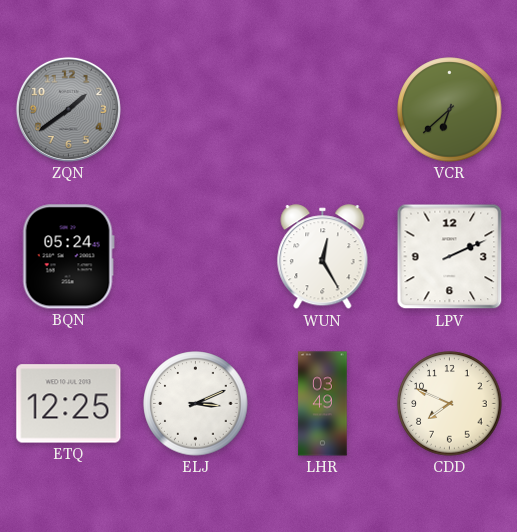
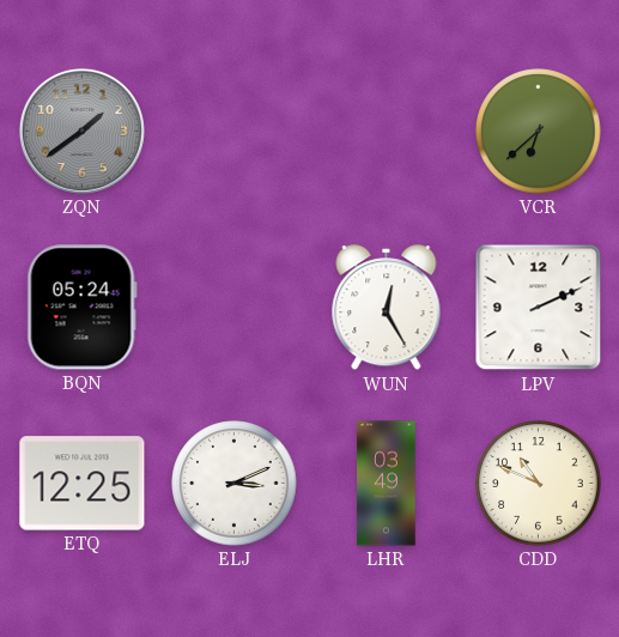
CDD: 7:49 -> 10:49
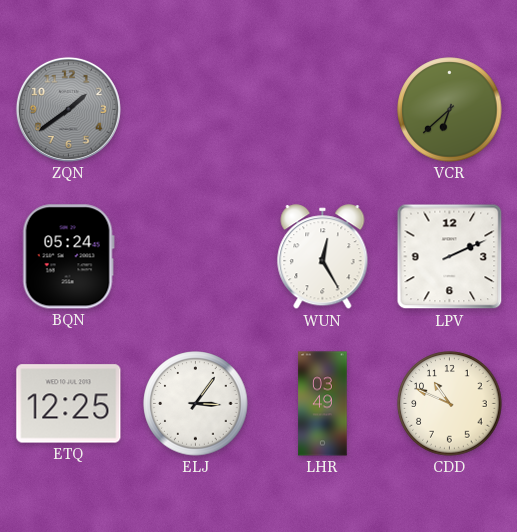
ELJ: 3:11 -> 3:06
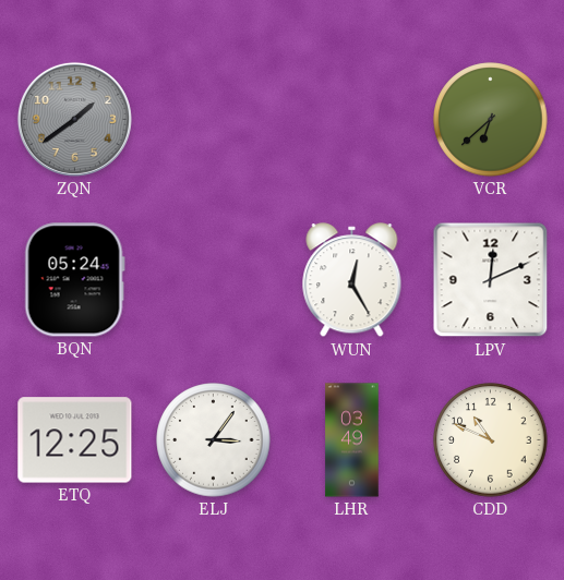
LPV: 2:11 -> 12:11
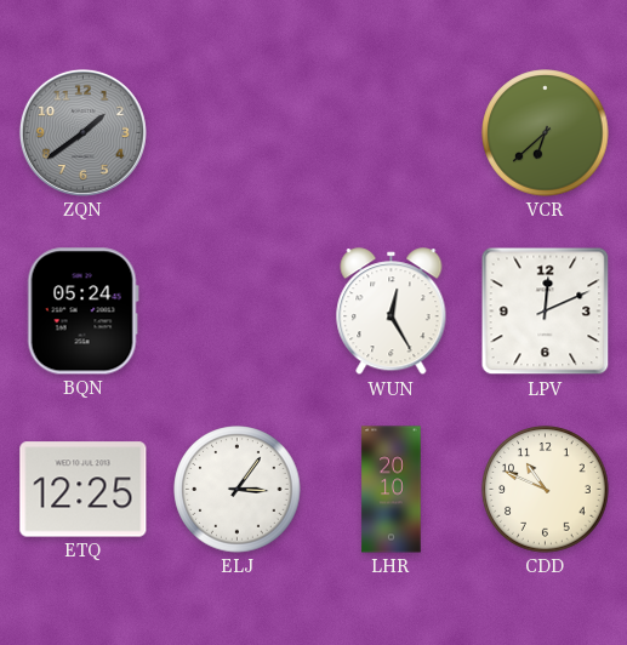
LHR: 03:49 -> 20:10
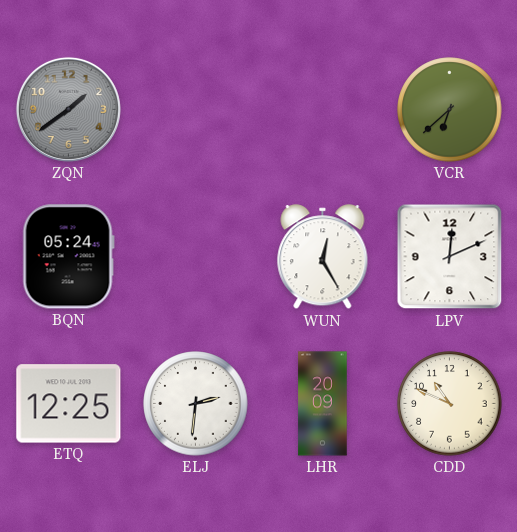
ELJ: 3:06 -> 2:31
LHR: 20:10 -> 20:09
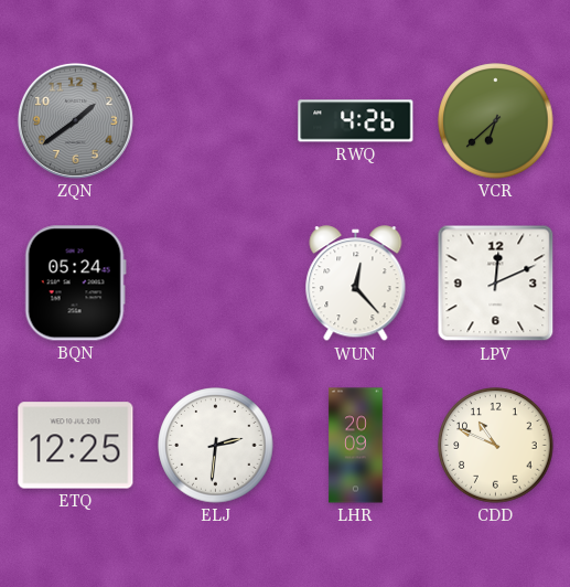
RWQ: none -> 4:26
WUN: 12:25 -> 12:23
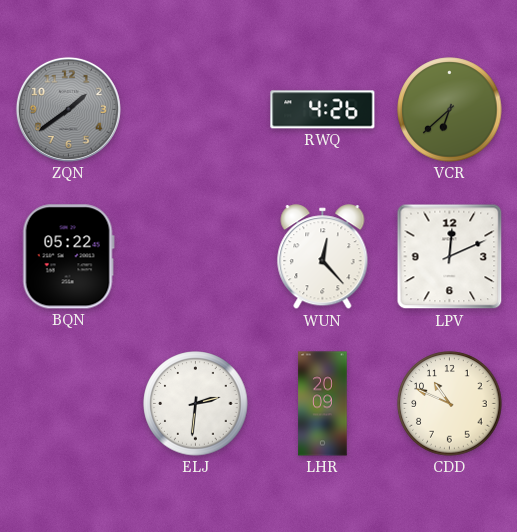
BQN: 05:24 -> 05:22
ETQ: 12:25 -> none
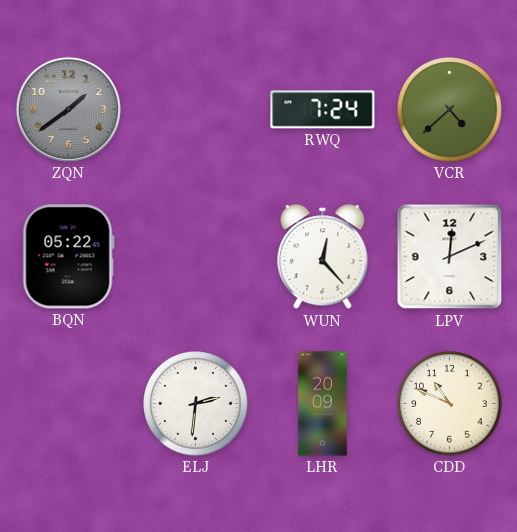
RWQ: 4:26 -> 7:24
VCR: 6:38 -> 4:38
